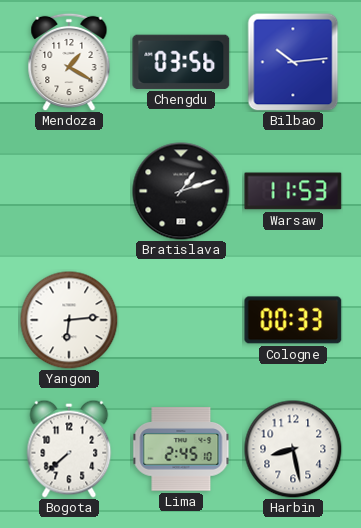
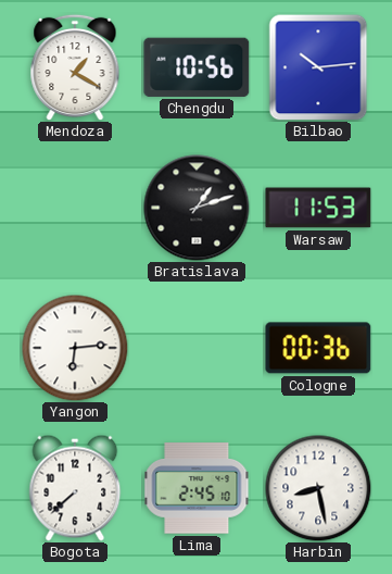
Chengdu: 03:56 -> 10:56
Cologne: 00:33 -> 00:36
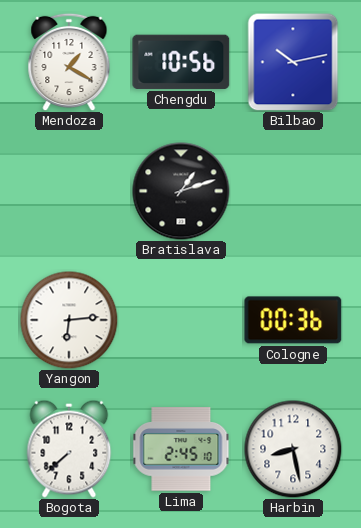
Bilbao: 10:14 -> 10:13
Warsaw: 11:53 -> none
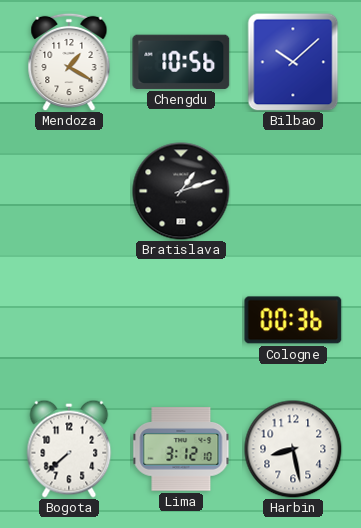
Bilbao: 10:13 -> 10:08
Yangon: 6:14 -> none
Lima: 2:45 -> 3:12
